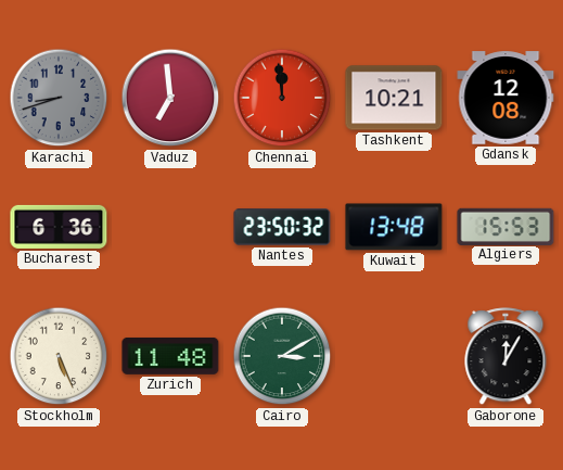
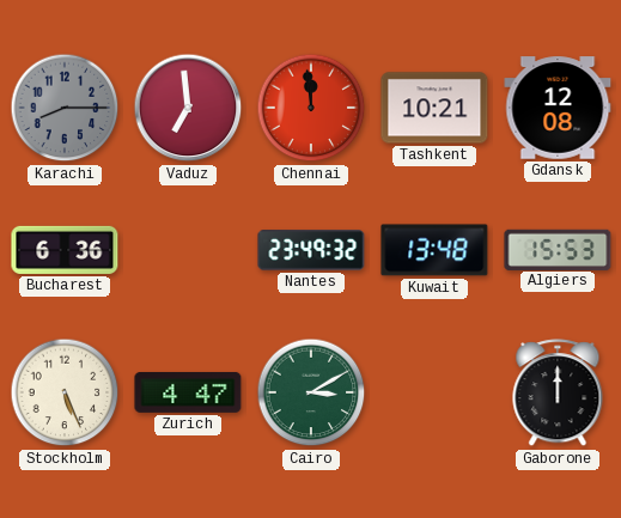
Karachi: 8:42 -> 8:15
Nantes: 23:50 -> 23:49
Zurich: 11:48 -> 4:47
Gaborone: 12:05 -> 12:00
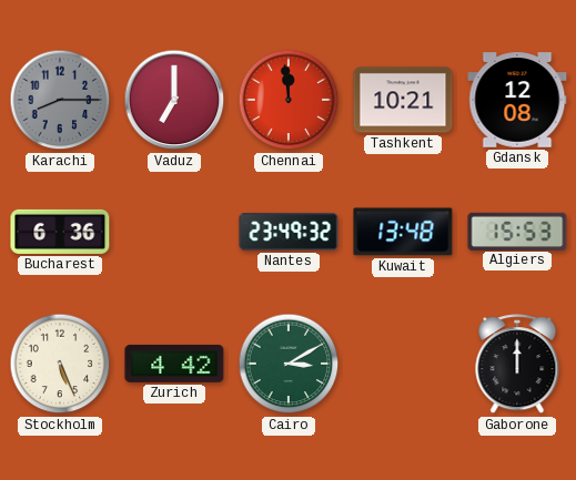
Vaduz: 6:59 -> 7:00
Zurich: 4:47 -> 4:42
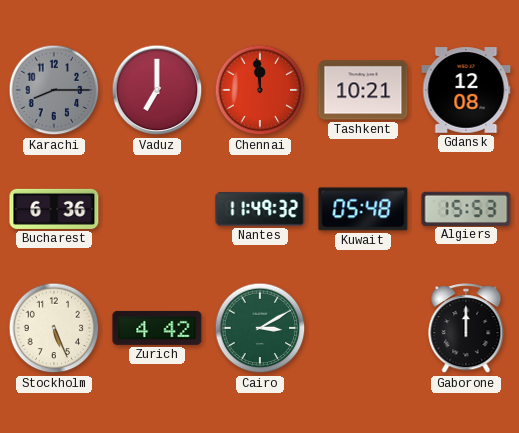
Nantes: 23:49 -> 11:49
Kuwait: 13:48 -> 05:48
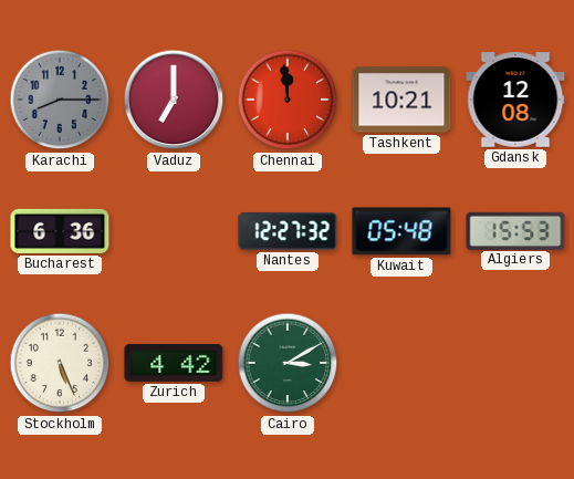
Nantes: 11:49 -> 12:27
Gaborone: 12:00 -> none
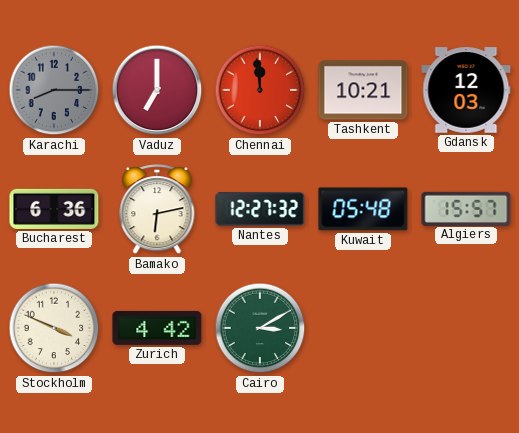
Gdansk: 12:08 -> 12:03
Bamako: none -> 6:13
Algiers: 15:53 -> 15:57
Stockholm: 5:26 -> 3:49
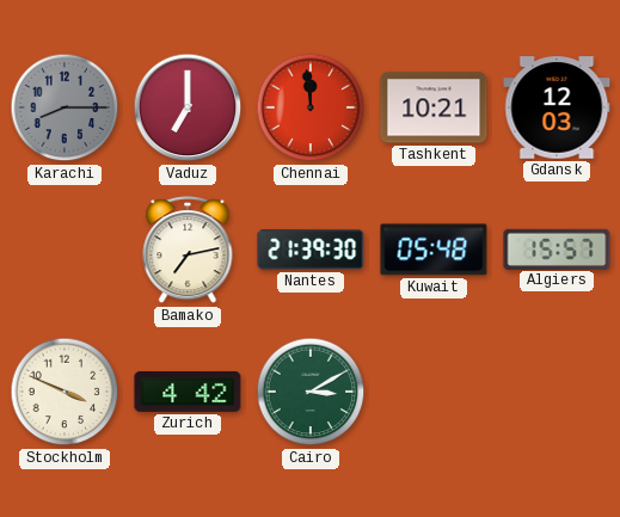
Bucharest: 6:36 -> none
Bamako: 6:13 -> 7:13
Nantes: 12:27 -> 21:39
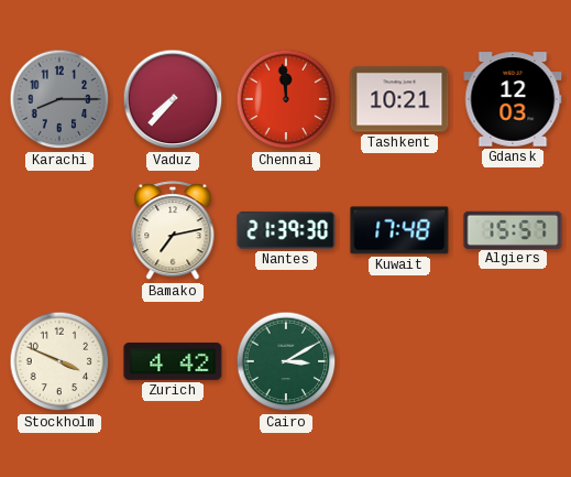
Vaduz: 7:00 -> 7:37
Kuwait: 05:48 -> 17:48
